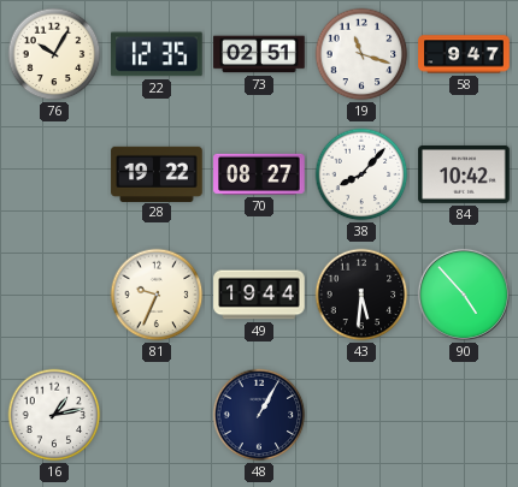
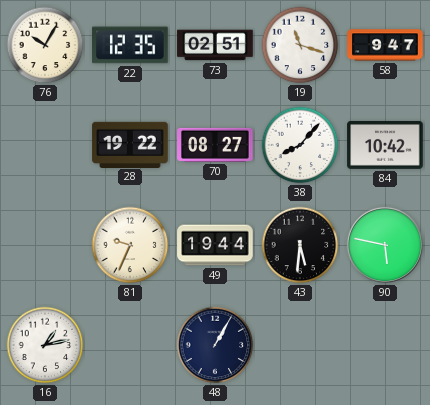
90: 4:53 -> 5:47
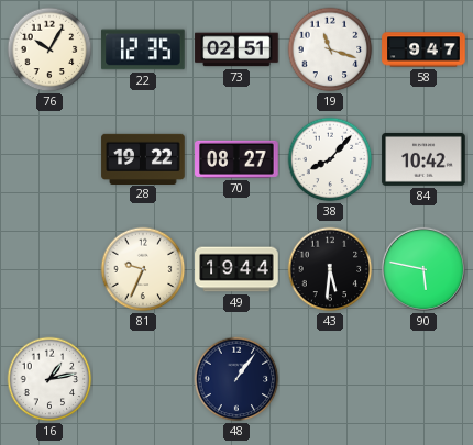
48: 1:05 -> 1:06
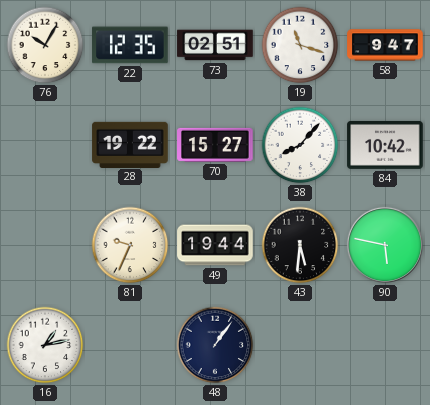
70: 08:27 -> 15:27
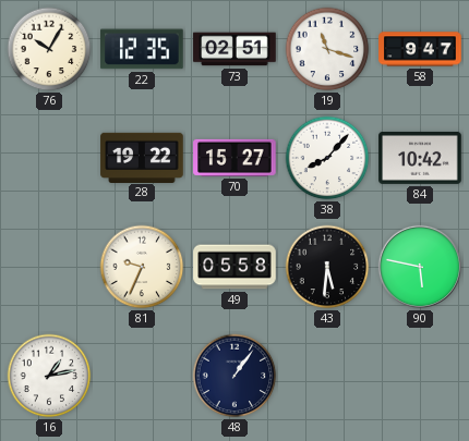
49: 19:44 -> 05:58
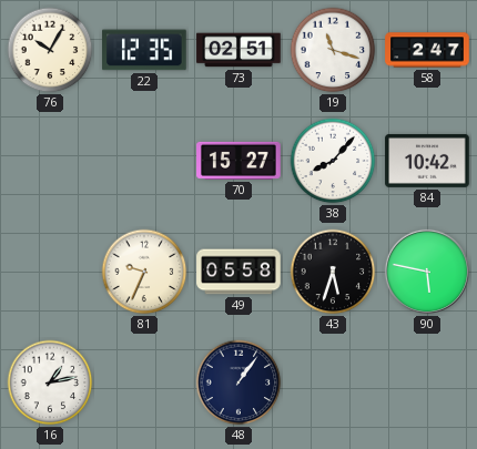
58: 9:47 -> 2:47
28: 19:22 -> none
43: 5:31 -> 5:33
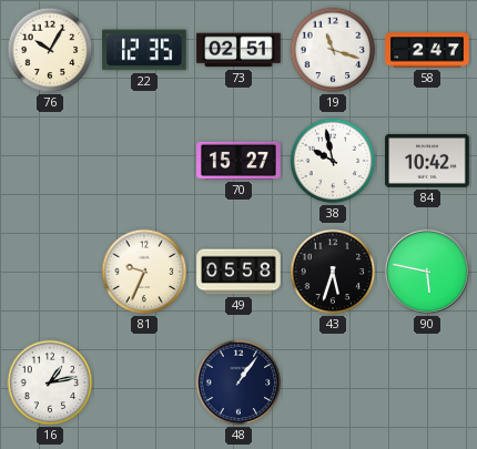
38: 8:07 -> 9:58
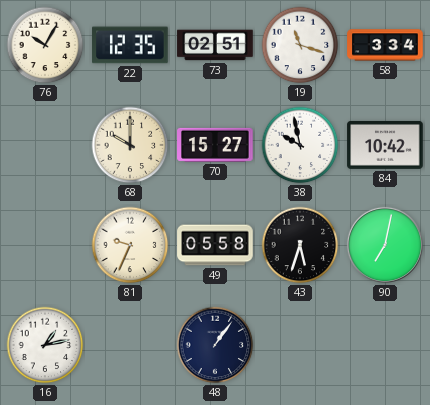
58: 2:47 -> 3:34
68: none -> 10:00
90: 5:47 -> 7:02
